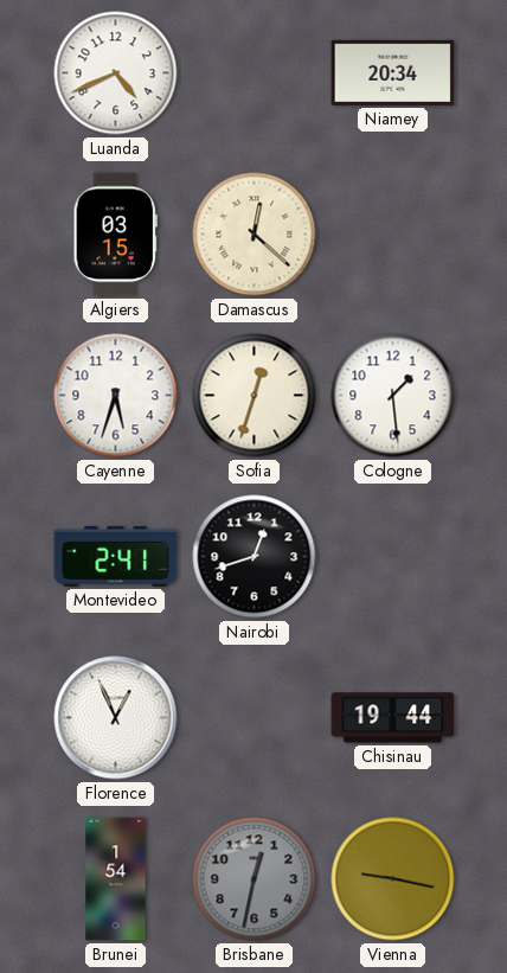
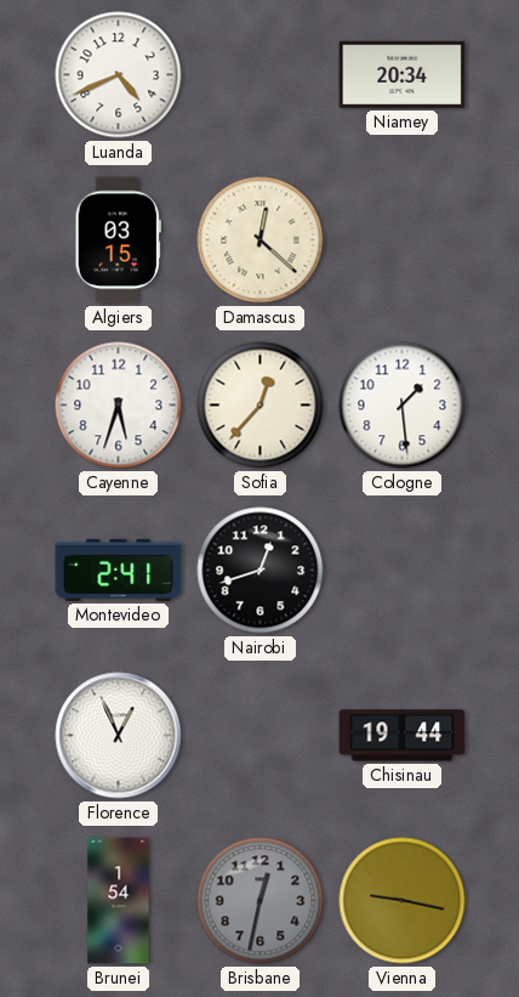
Sofia: 12:33 -> 12:37
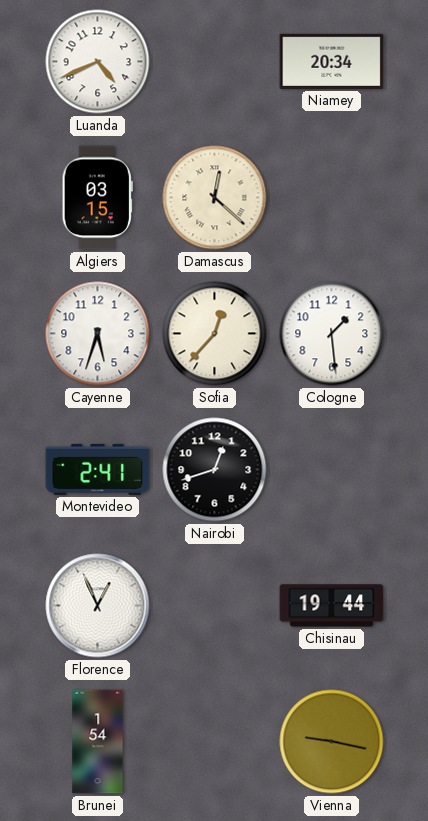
Brisbane: 12:32 -> none
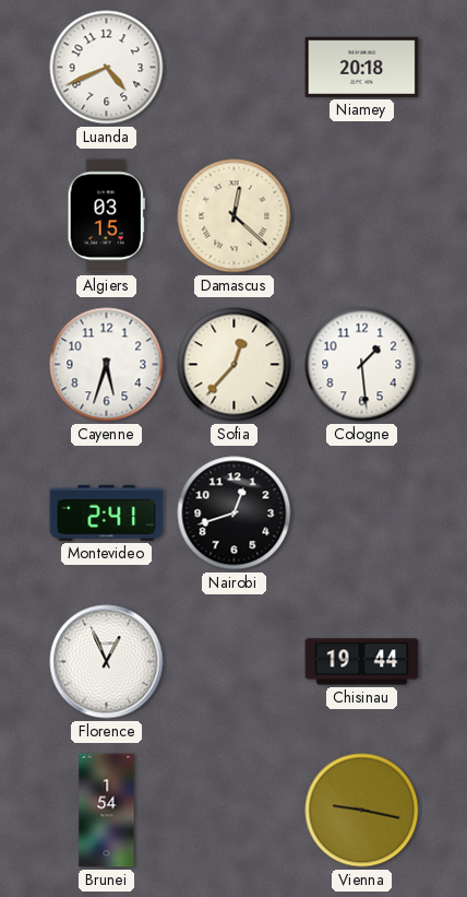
Niamey: 20:34 -> 20:18
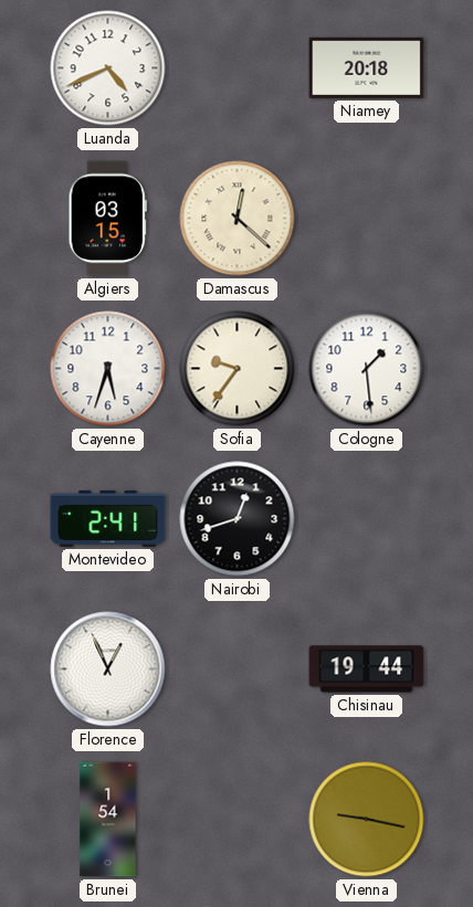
Sofia: 12:37 -> 9:36
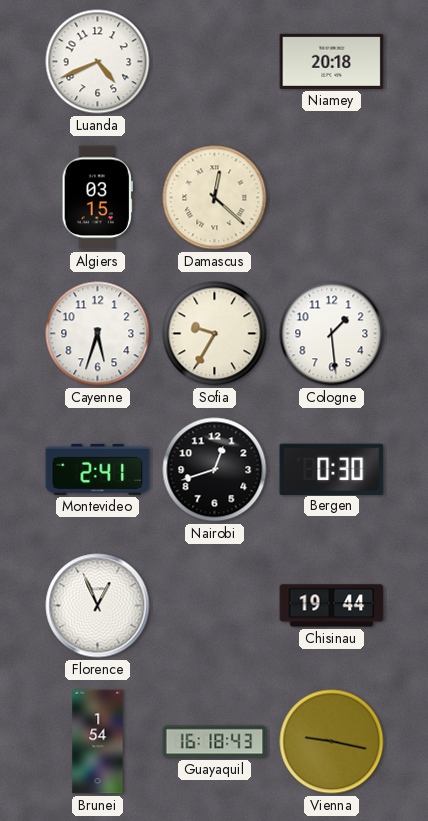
Sofia: 9:36 -> 9:35
Bergen: none -> 0:30
Guayaquil: none -> 16:18
